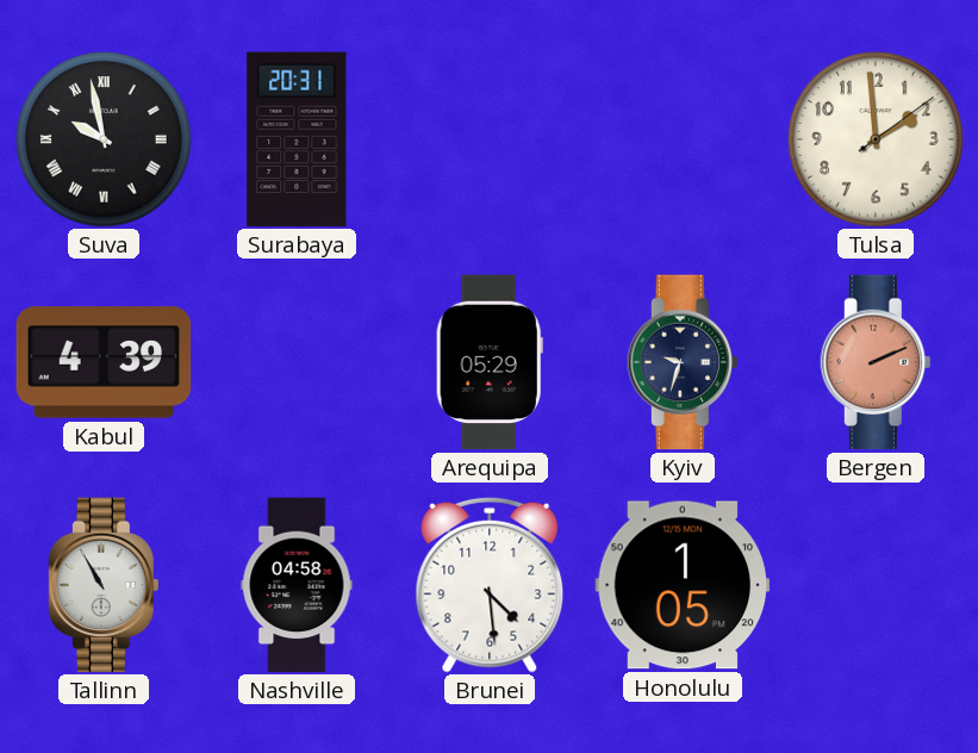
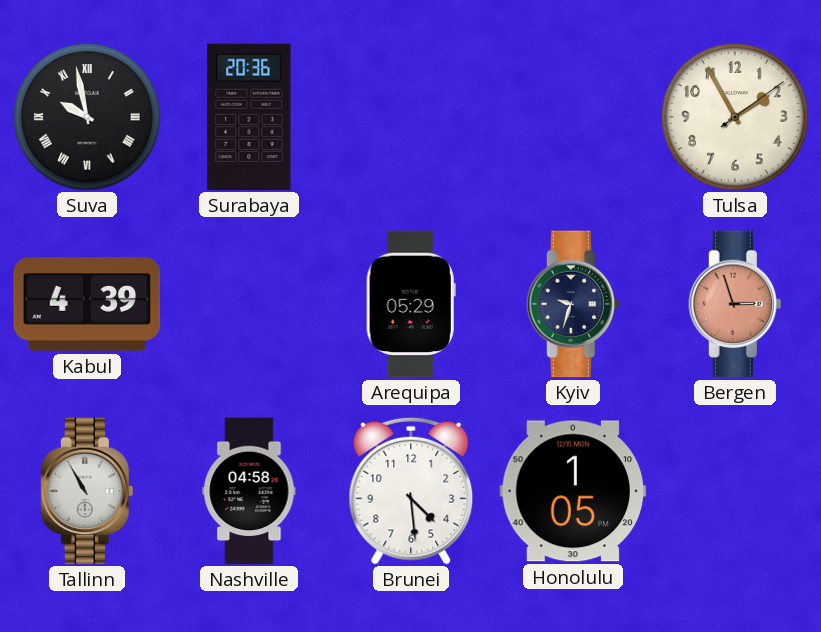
Surabaya: 20:31 -> 20:36
Tulsa: 1:59 -> 1:55
Bergen: 2:11 -> 2:57
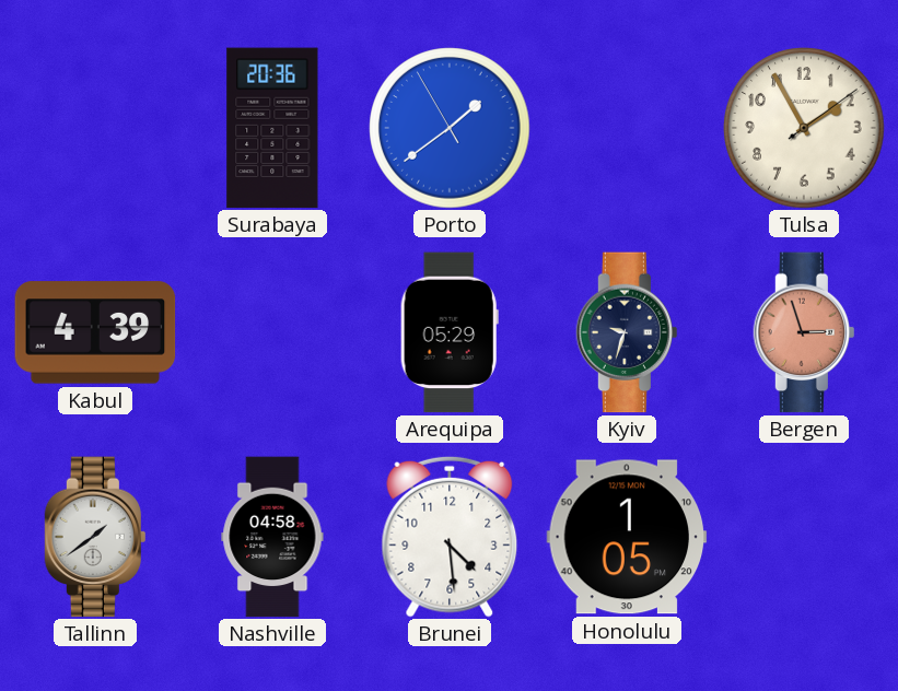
Suva: 9:58 -> none
Porto: none -> 1:38
Tallinn: 10:55 -> 1:39
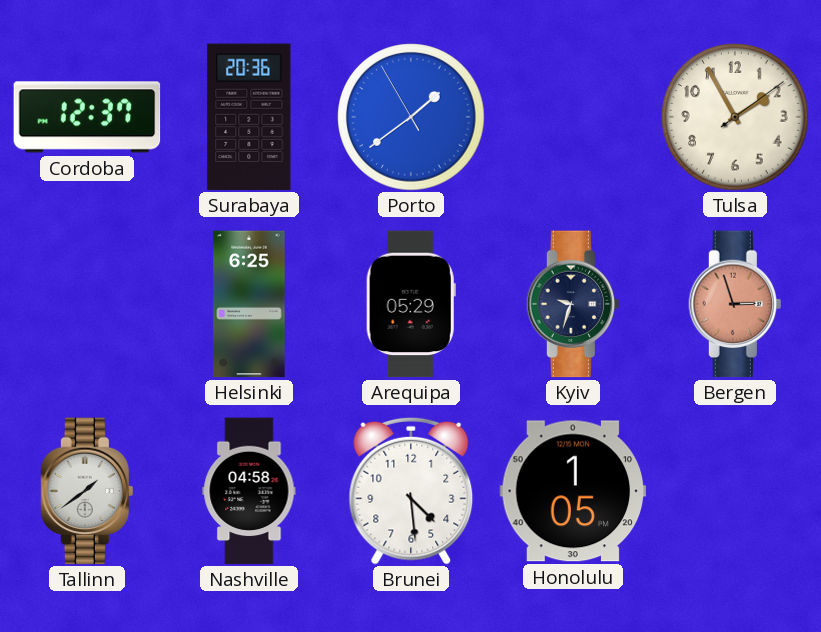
Cordoba: none -> 12:37
Kabul: 4:39 -> none
Helsinki: none -> 6:25
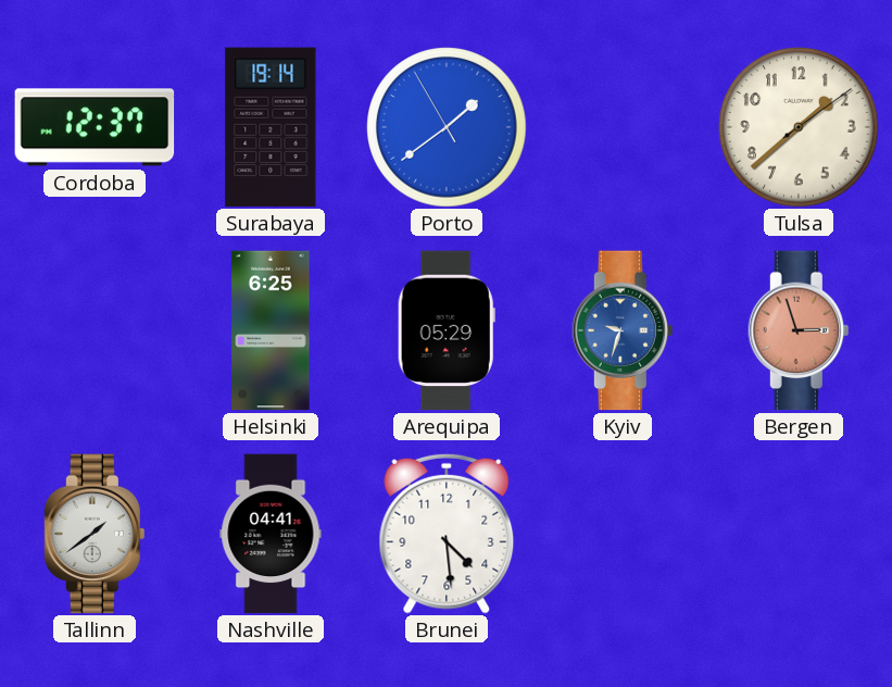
Surabaya: 20:36 -> 19:14
Tulsa: 1:55 -> 1:38
Kyiv dial: navy -> blue
Nashville: 04:58 -> 04:41
Honolulu: 1:05 -> none
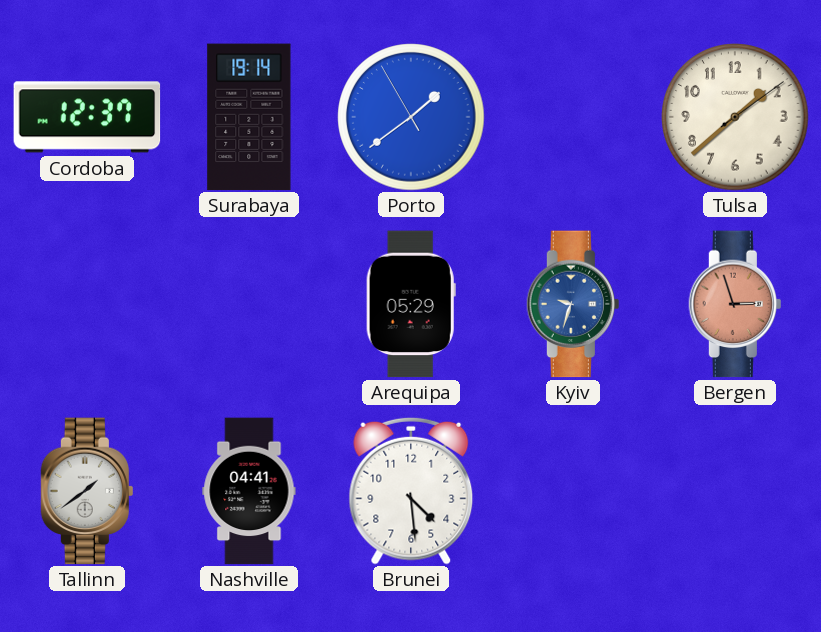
Helsinki: 6:25 -> none
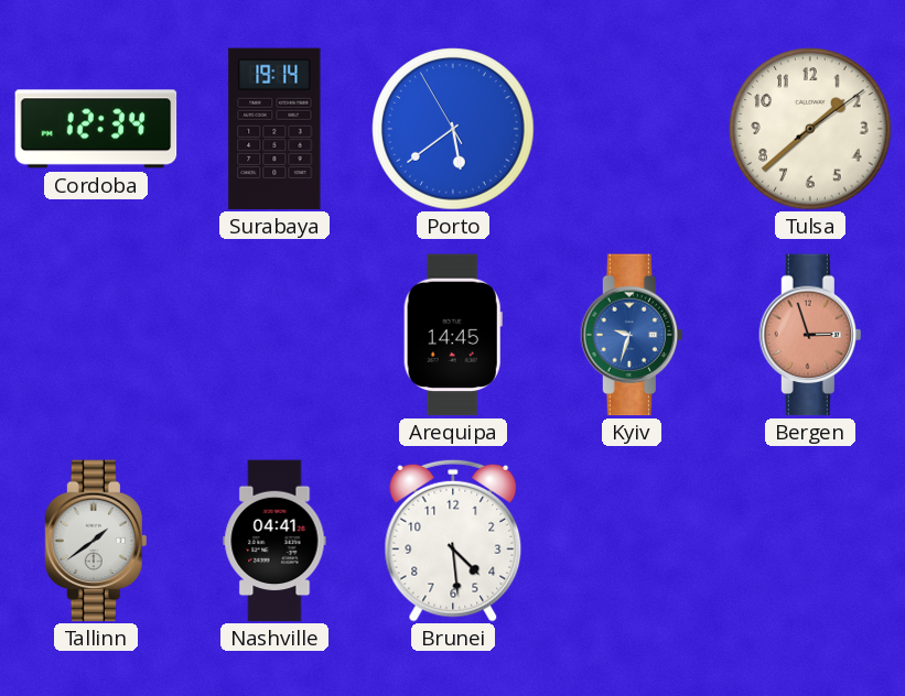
Cordoba: 12:37 -> 12:34
Porto: 1:38 -> 5:38
Arequipa: 05:29 -> 14:45
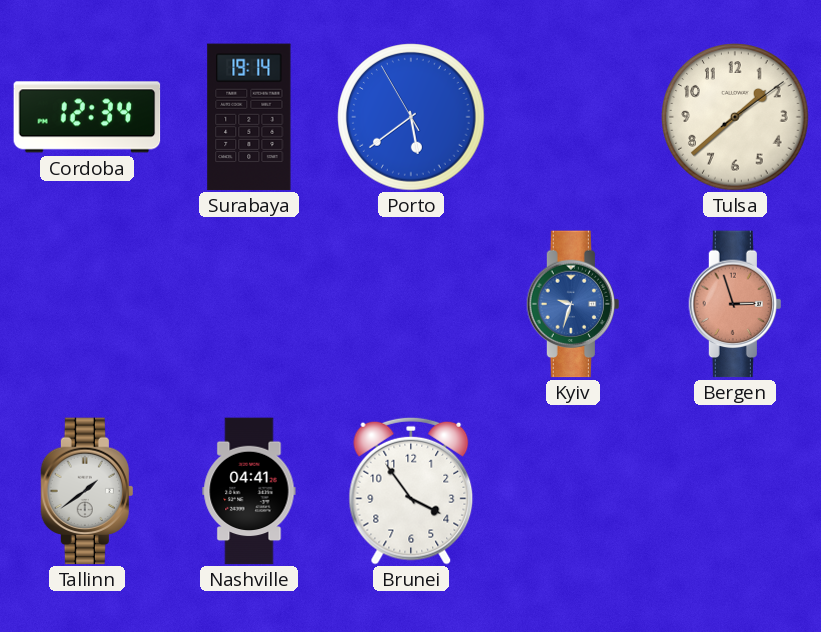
Arequipa: 14:45 -> none
Brunei: 4:29 -> 3:54
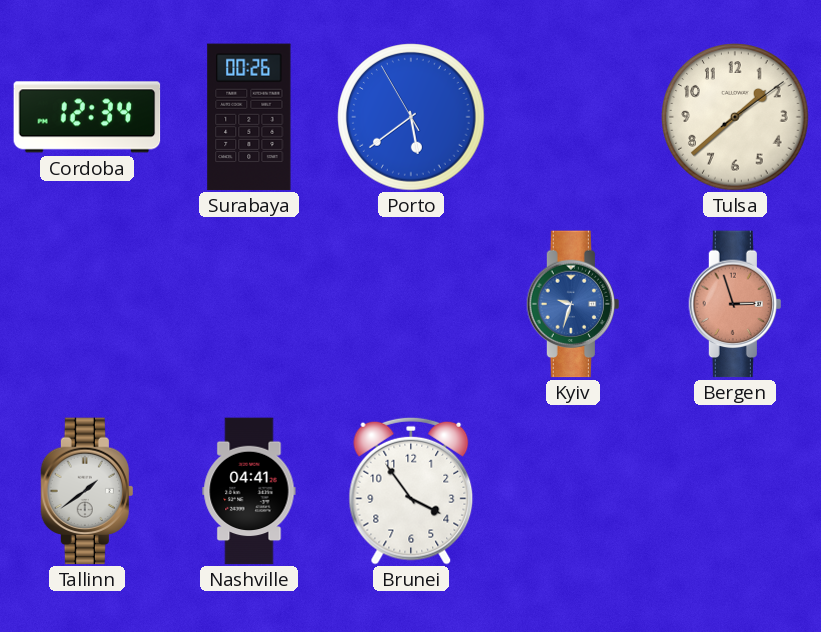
Surabaya: 19:14 -> 00:26
